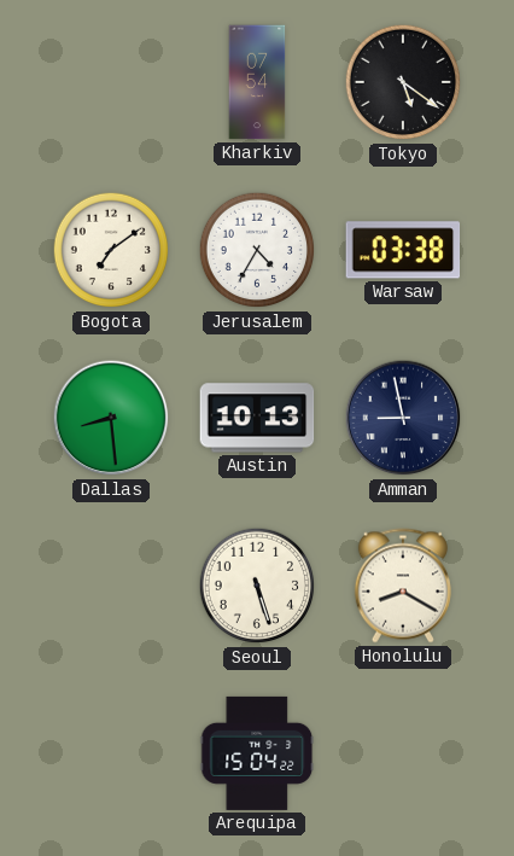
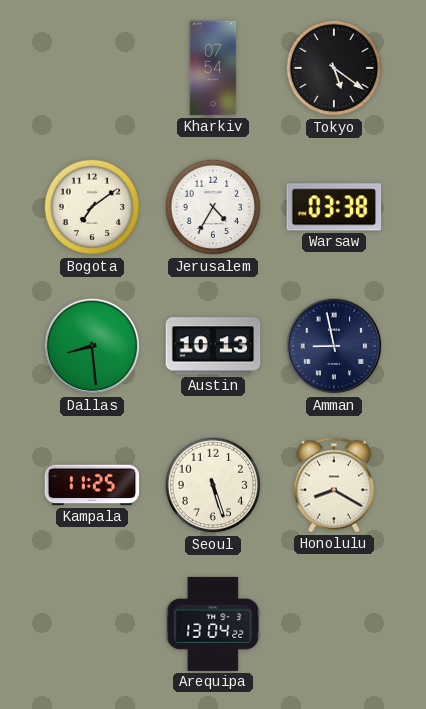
Kampala: none -> 11:25
Arequipa: 15:04 -> 13:04
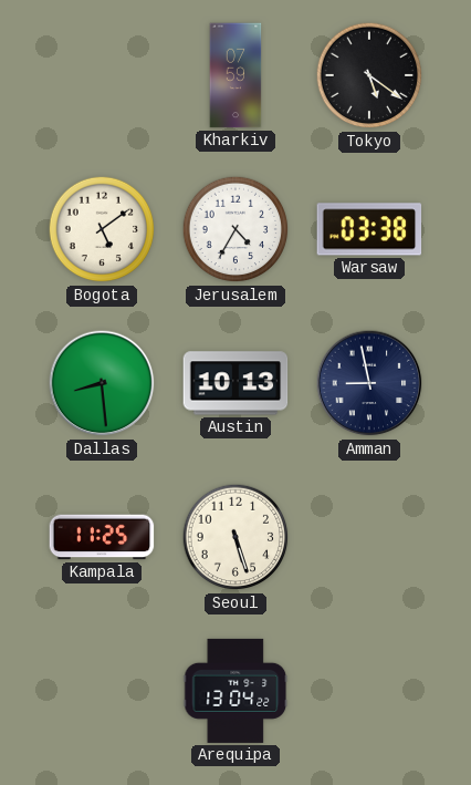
Kharkiv: 07:54 -> 07:59
Bogota: 7:09 -> 5:09
Honolulu: 8:20 -> none
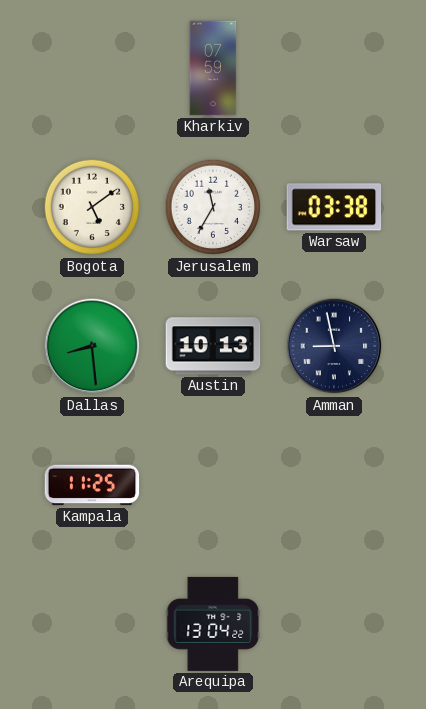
Tokyo: 5:21 -> none
Jerusalem: 4:35 -> 11:35
Seoul: 5:27 -> none
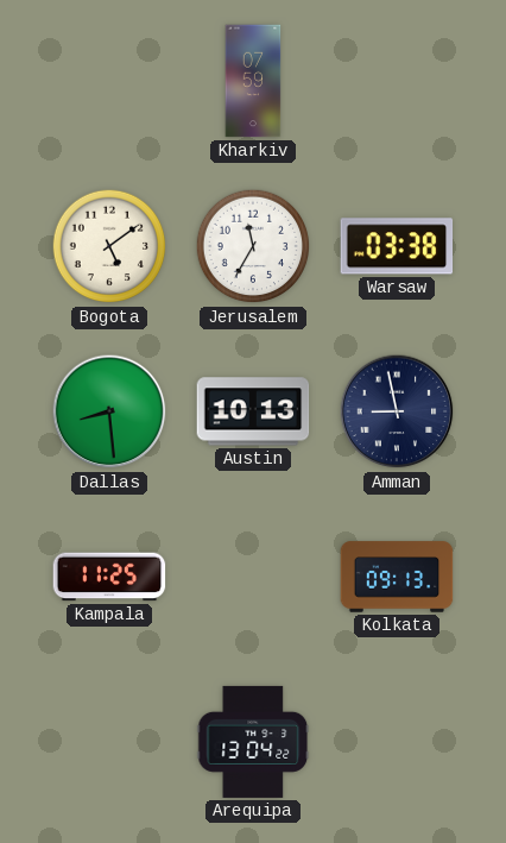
Kolkata: none -> 09:13
